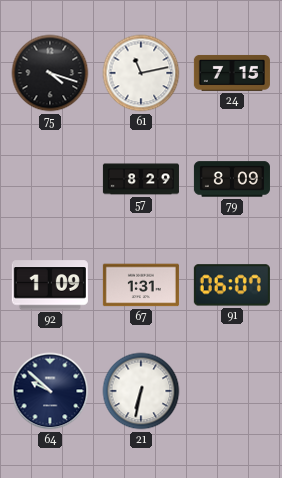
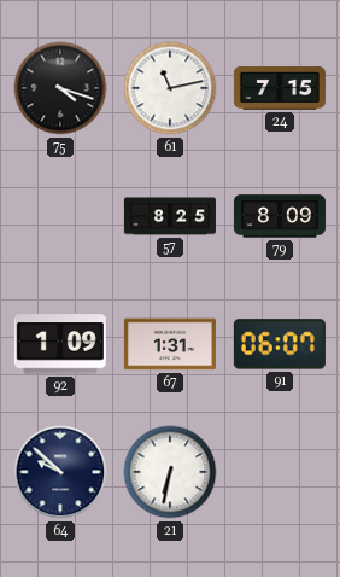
57: 8:29 -> 8:25
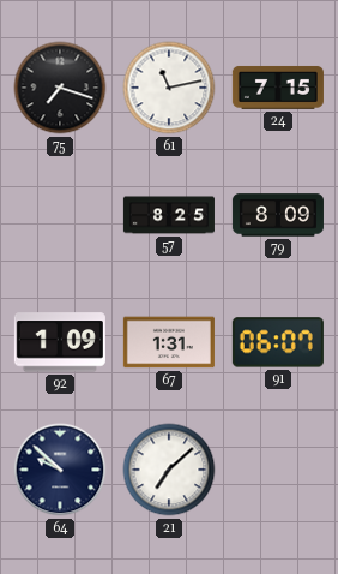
75: 4:18 -> 7:18
21: 6:32 -> 7:08
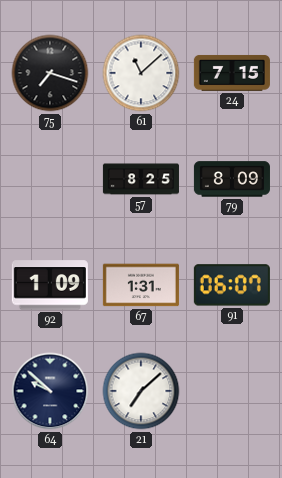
61: 11:13 -> 11:08
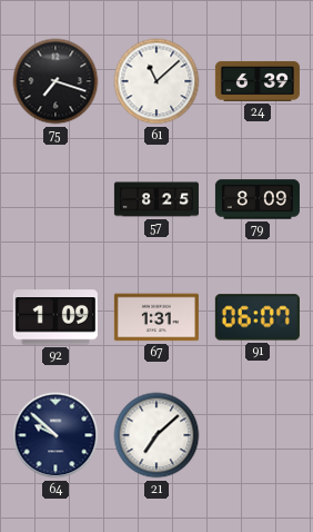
24: 7:15 -> 6:39
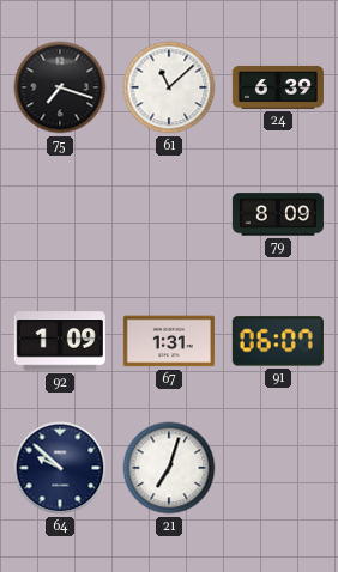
57: 8:25 -> none
21: 7:08 -> 7:03
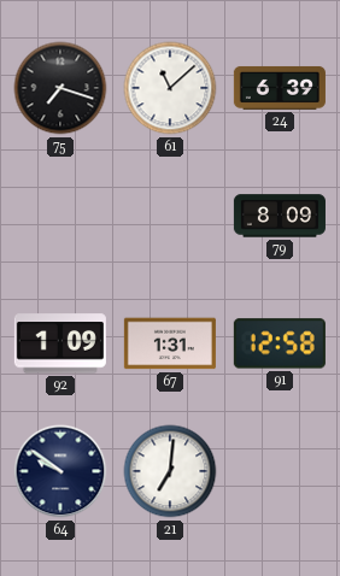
91: 06:07 -> 12:58
64: 9:52 -> 9:51
21: 7:03 -> 7:01
